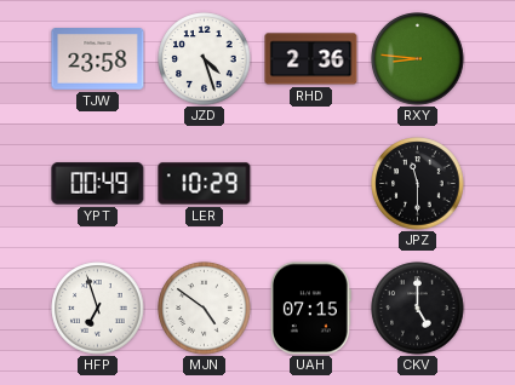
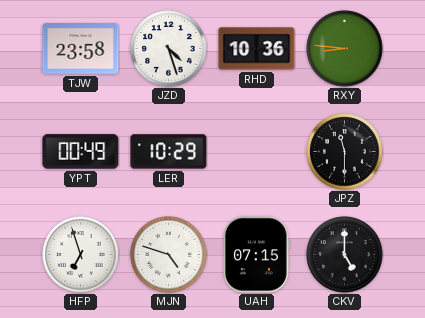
RHD: 2:36 -> 10:36
MJN: 4:51 -> 4:48
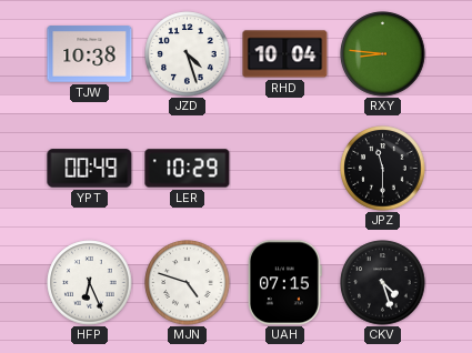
TJW: 23:58 -> 10:38
RHD: 10:36 -> 10:04
HFP: 6:57 -> 6:26
CKV: 5:00 -> 4:27
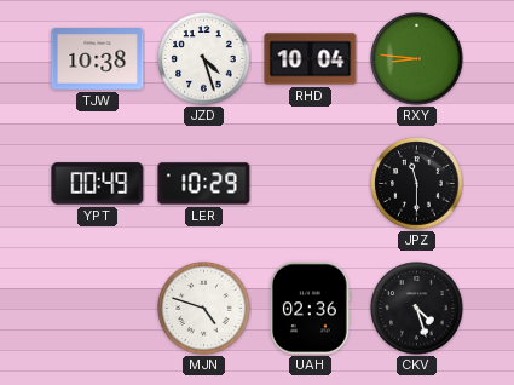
HFP: 6:26 -> none
UAH: 07:15 -> 02:36
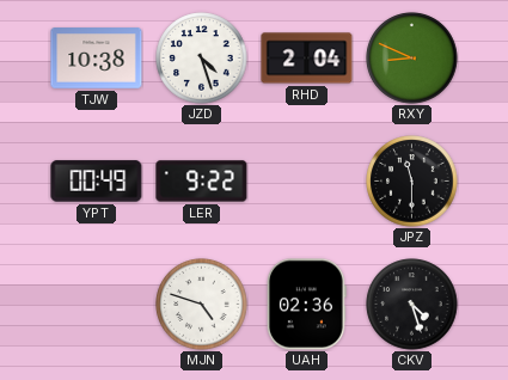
RHD: 10:04 -> 2:04
RXY: 8:46 -> 8:49
LER: 10:29 -> 9:22
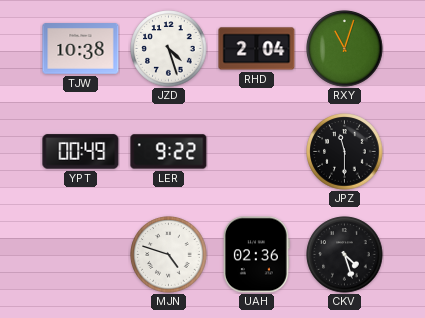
RXY: 8:49 -> 11:03
